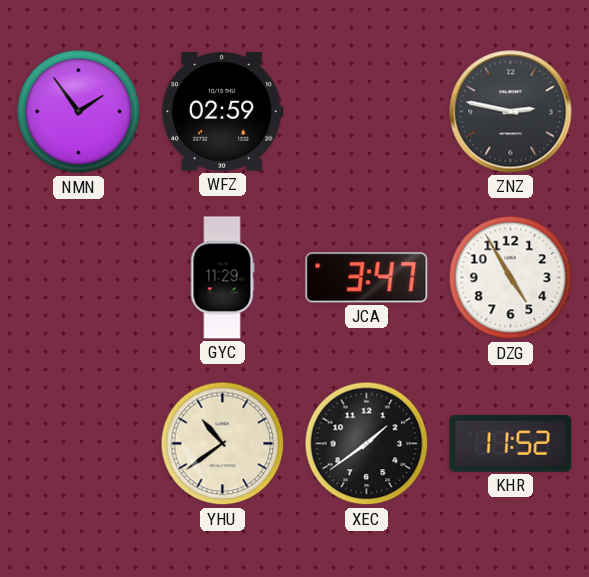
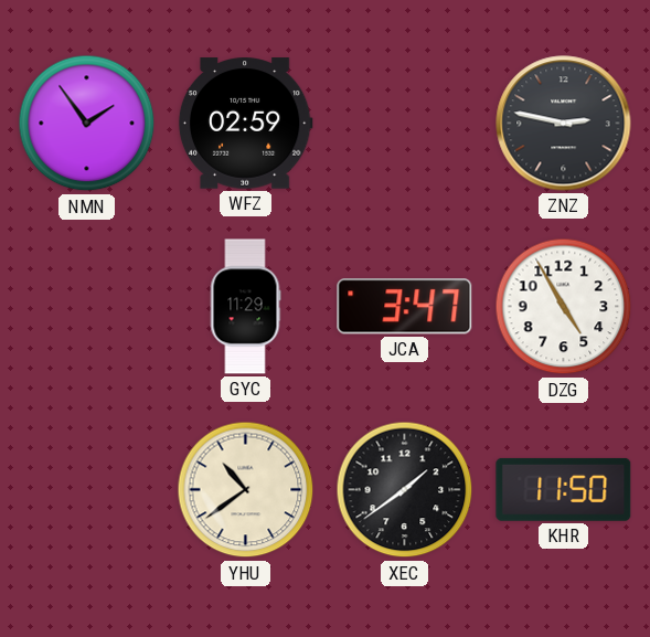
KHR: 11:52 -> 11:50
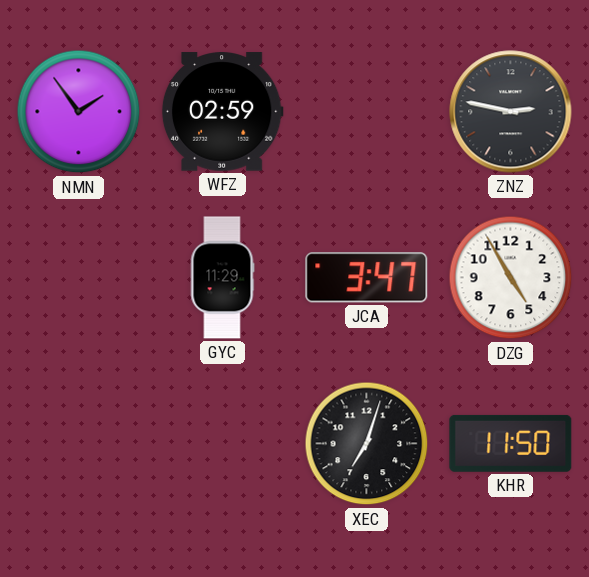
YHU: 10:39 -> none
XEC: 1:39 -> 7:03
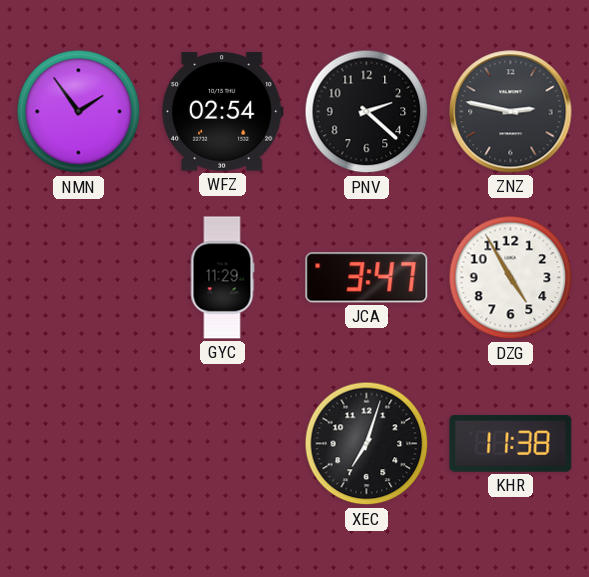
WFZ: 02:59 -> 02:54
PNV: none -> 2:22
KHR: 11:50 -> 11:38
